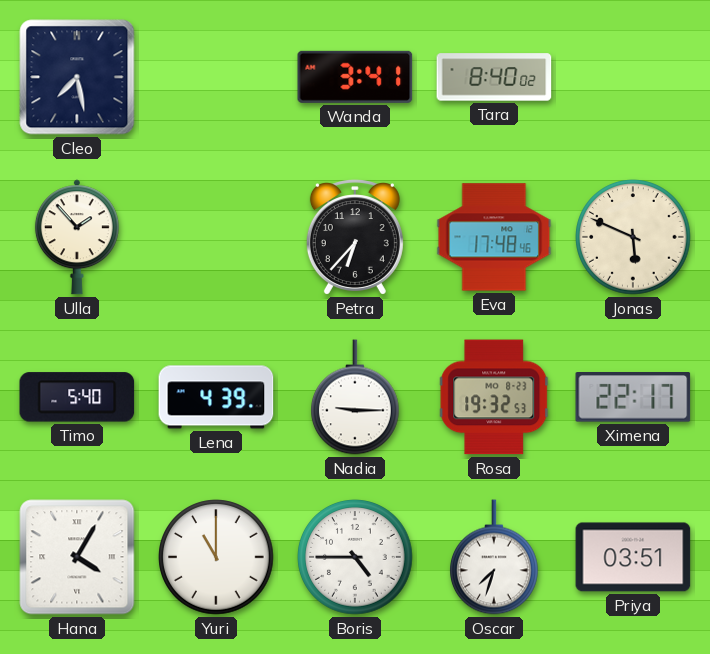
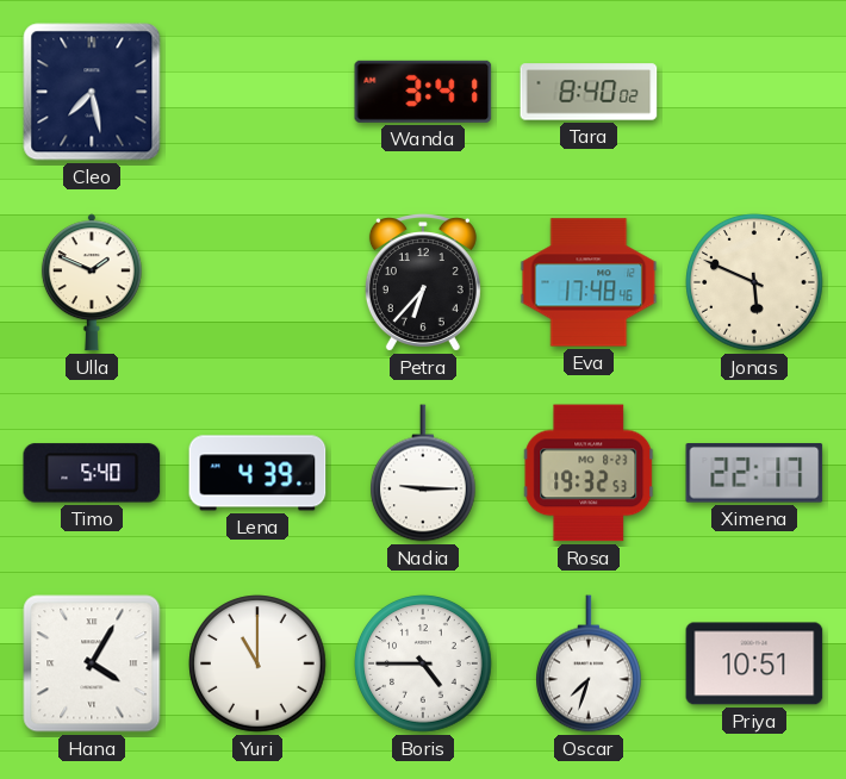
Ulla: 1:53 -> 1:49
Priya: 03:51 -> 10:51
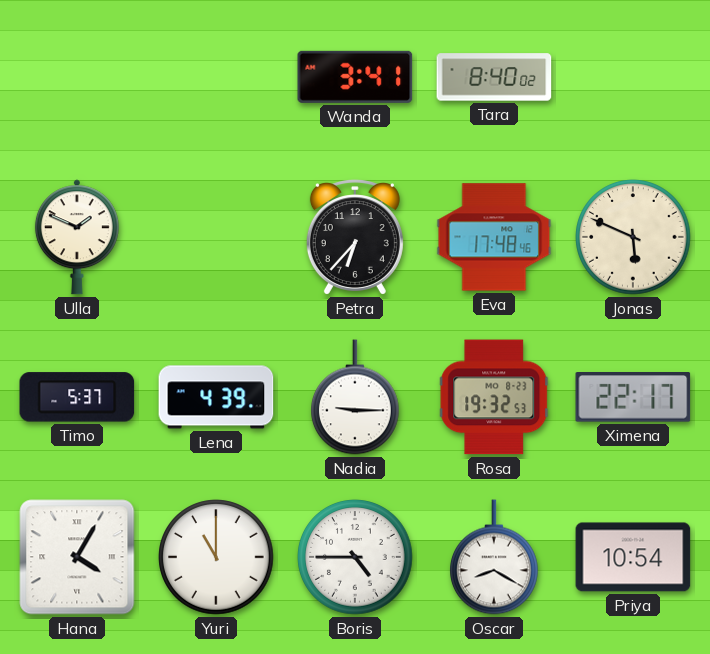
Cleo: 7:28 -> none
Timo: 5:40 -> 5:37
Oscar: 7:33 -> 8:20
Priya: 10:51 -> 10:54
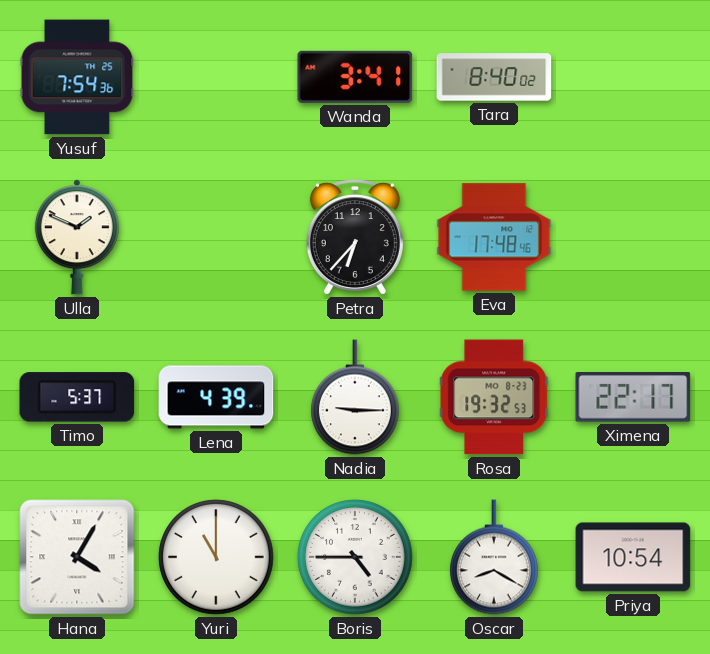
Yusuf: none -> 7:54
Jonas: 5:49 -> none
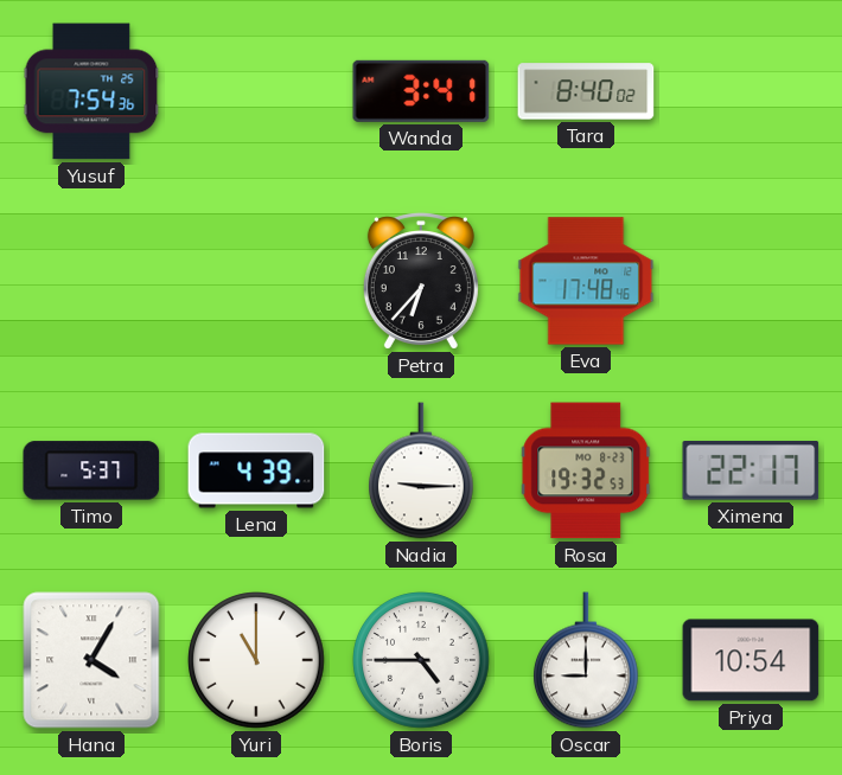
Ulla: 1:49 -> none
Oscar: 8:20 -> 9:00
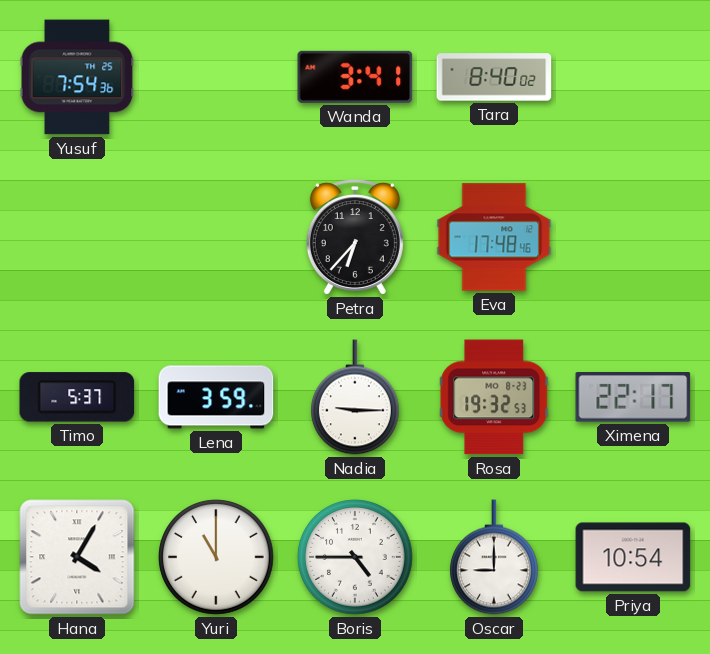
Lena: 4:39 -> 3:59
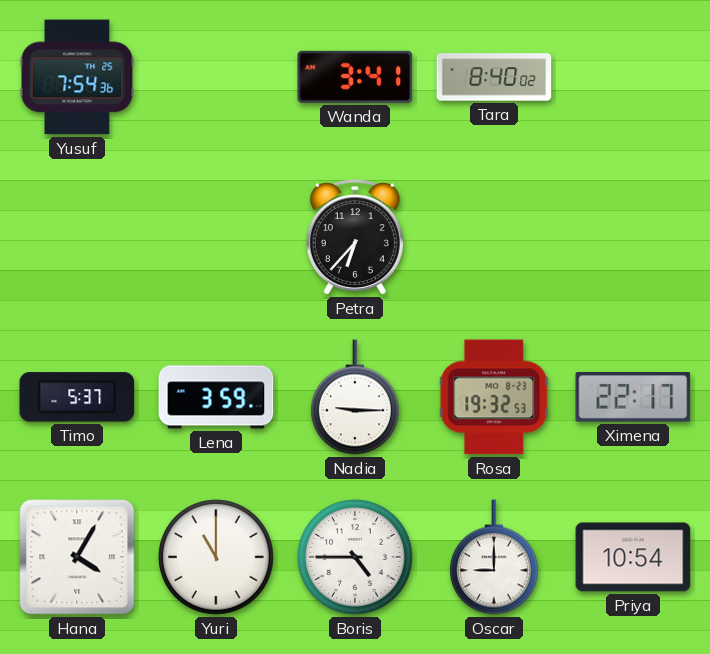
Eva: 17:48 -> none
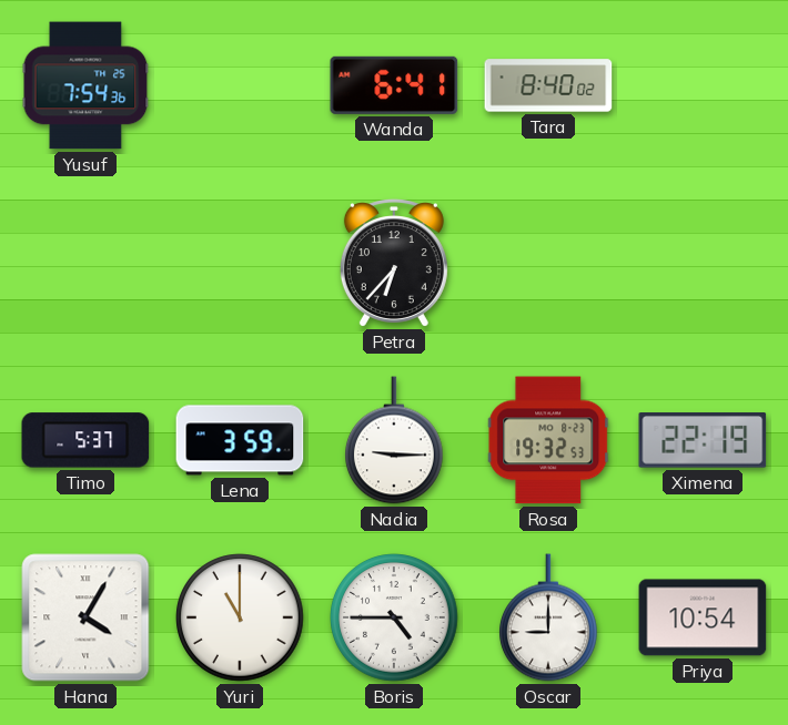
Wanda: 3:41 -> 6:41
Ximena: 22:17 -> 22:19
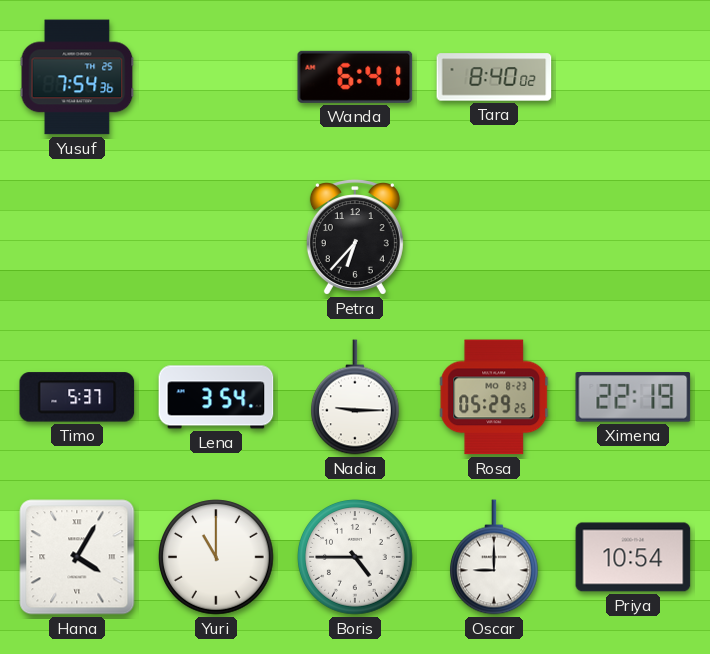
Lena: 3:59 -> 3:54
Rosa: 19:32 -> 05:29
